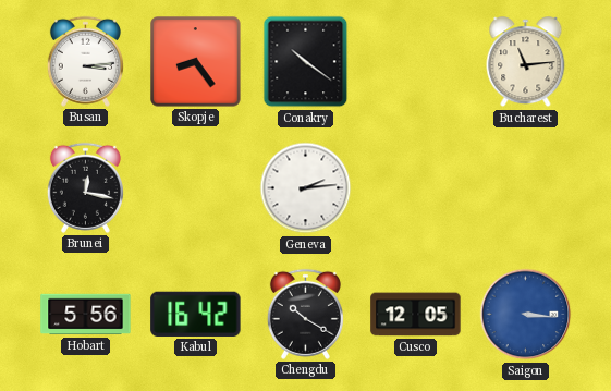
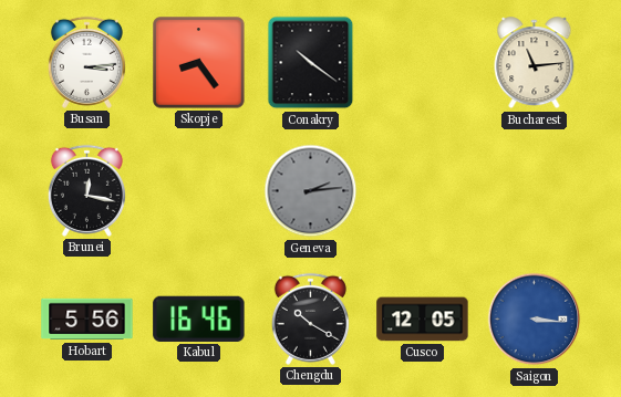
Geneva dial: white -> grey
Kabul: 16:42 -> 16:46
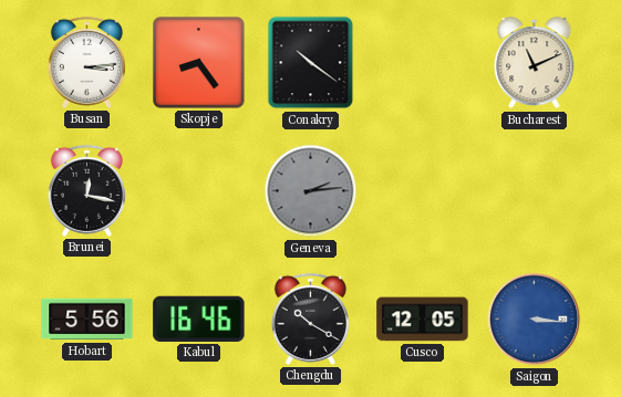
Bucharest: 11:14 -> 11:11
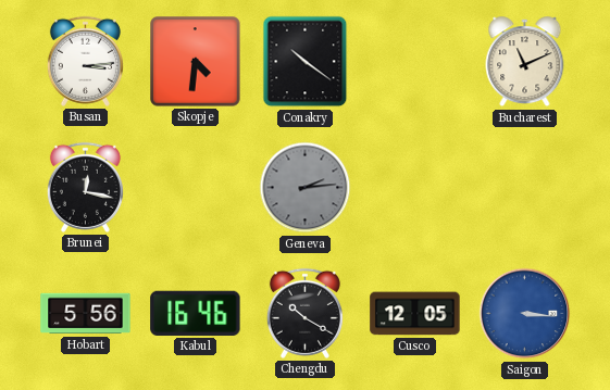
Skopje: 8:24 -> 4:31
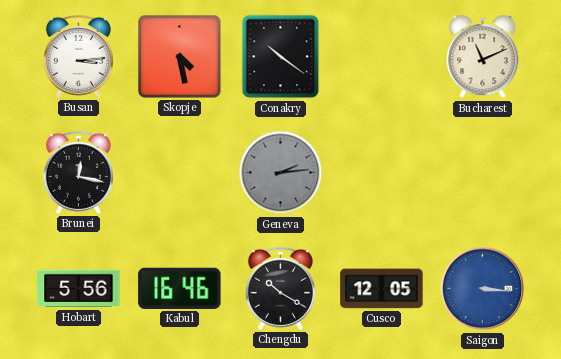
Skopje: 4:31 -> 4:28
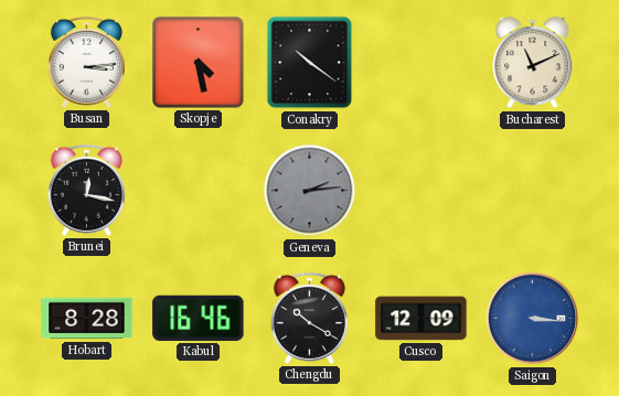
Hobart: 5:56 -> 8:28
Cusco: 12:05 -> 12:09
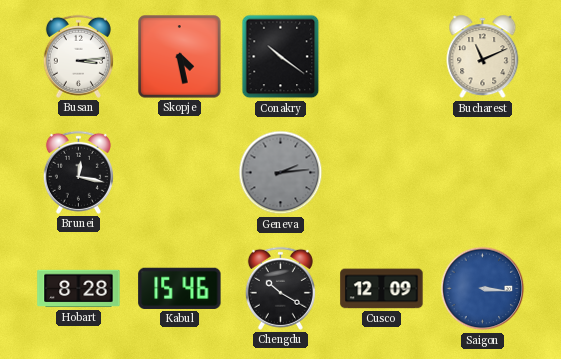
Kabul: 16:46 -> 15:46
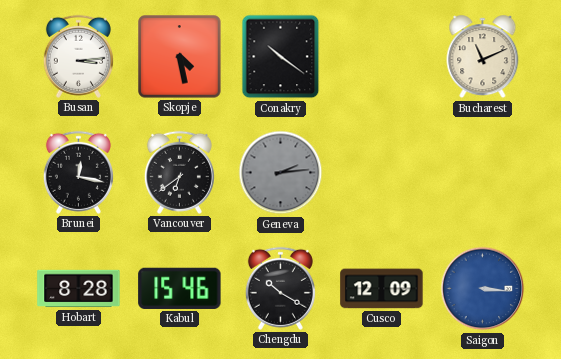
Vancouver: none -> 6:39
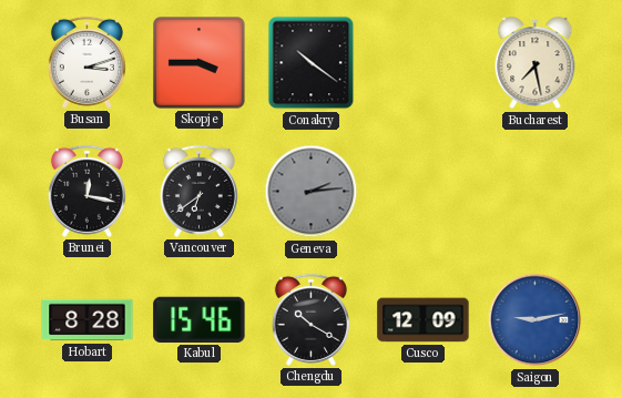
Busan: 3:14 -> 3:12
Skopje: 4:28 -> 3:45
Bucharest: 11:11 -> 7:28
Saigon: 3:16 -> 9:13
